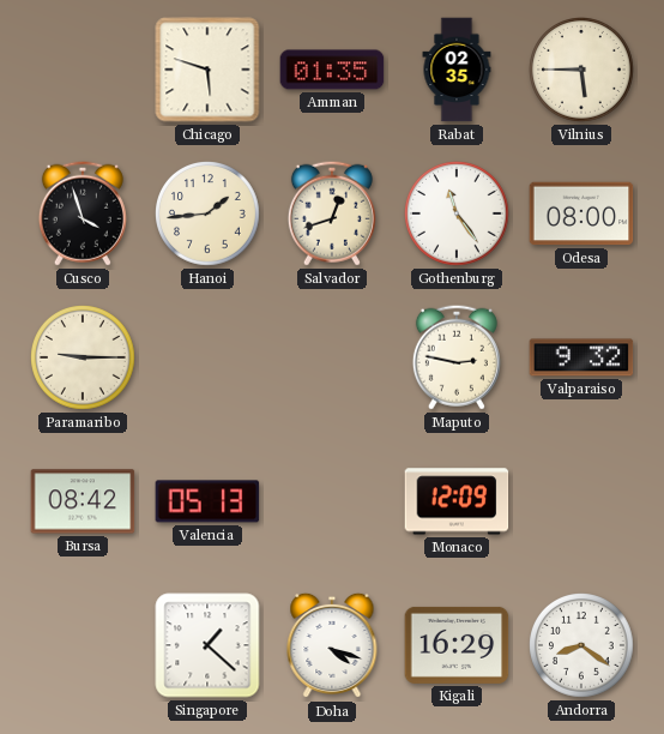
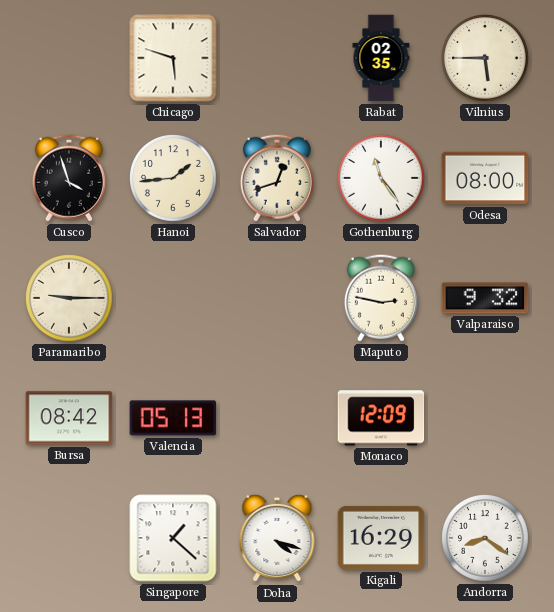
Amman: 01:35 -> none
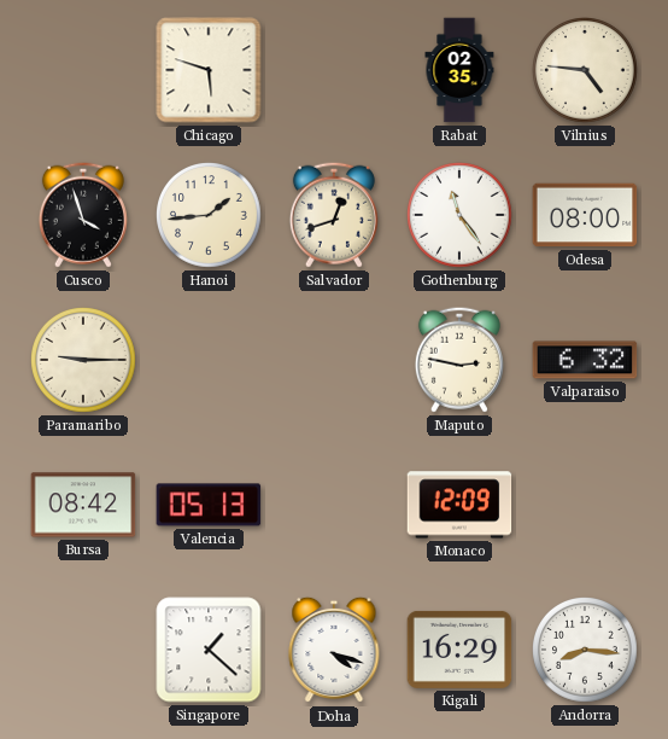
Vilnius: 5:45 -> 4:46
Valparaiso: 9:32 -> 6:32
Andorra: 8:21 -> 8:16
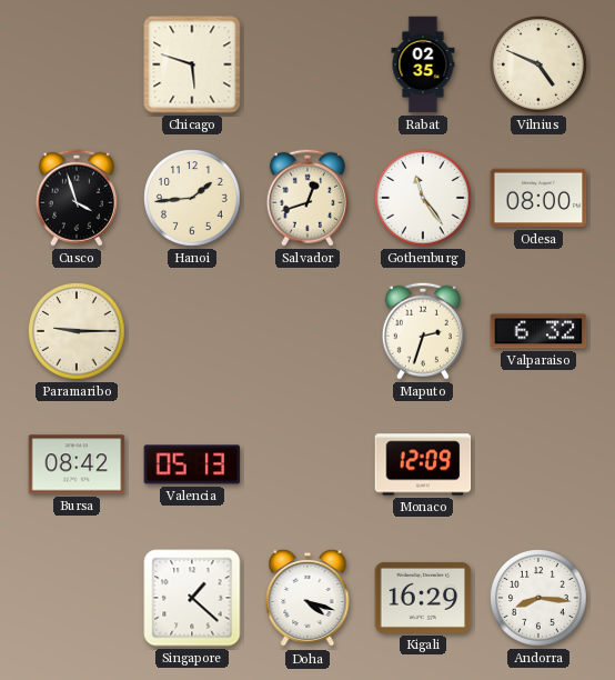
Vilnius: 4:46 -> 4:49
Maputo: 2:47 -> 2:33
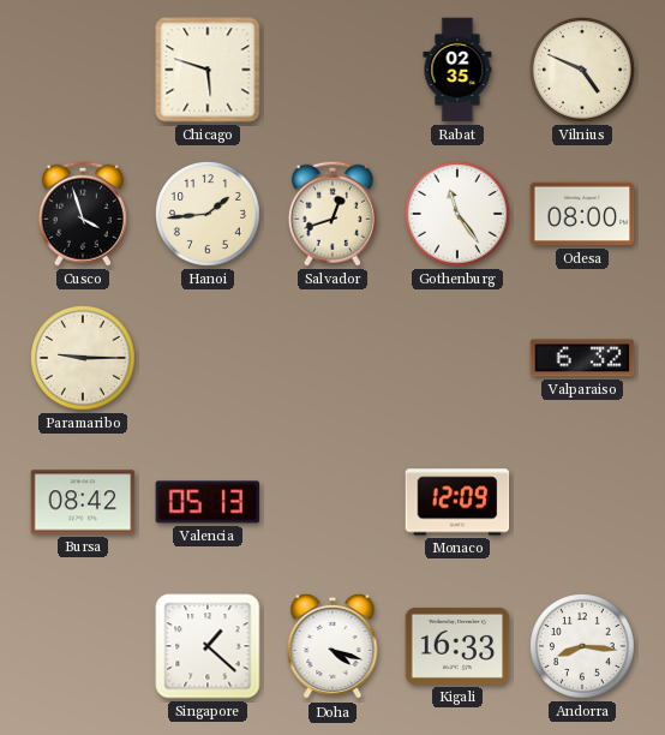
Maputo: 2:33 -> none
Kigali: 16:29 -> 16:33
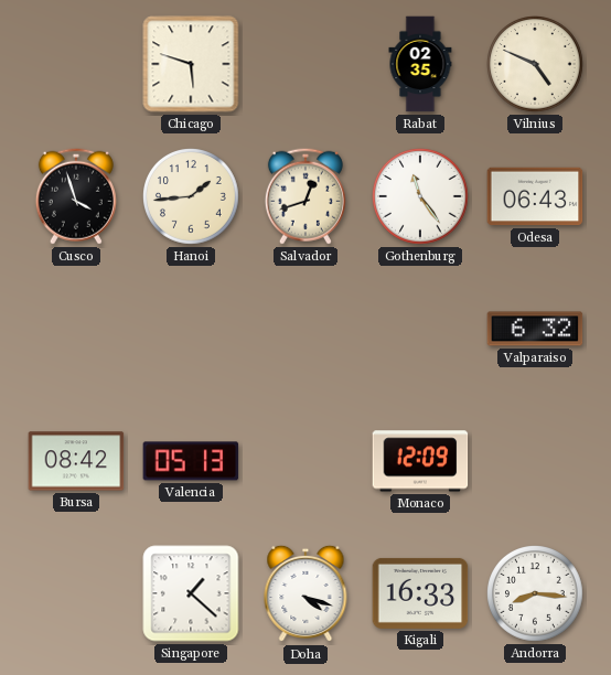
Odesa: 08:00 -> 06:43
Paramaribo: 9:15 -> none
